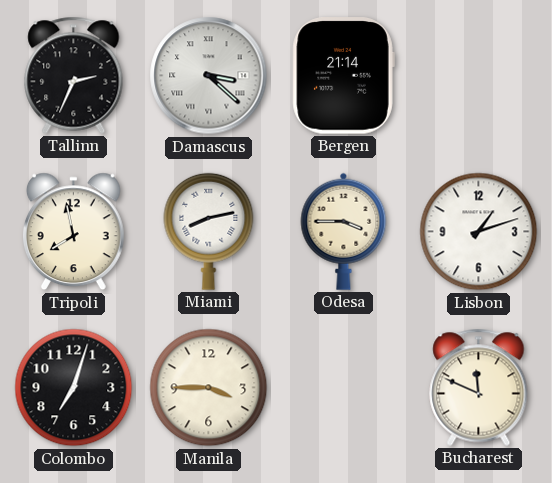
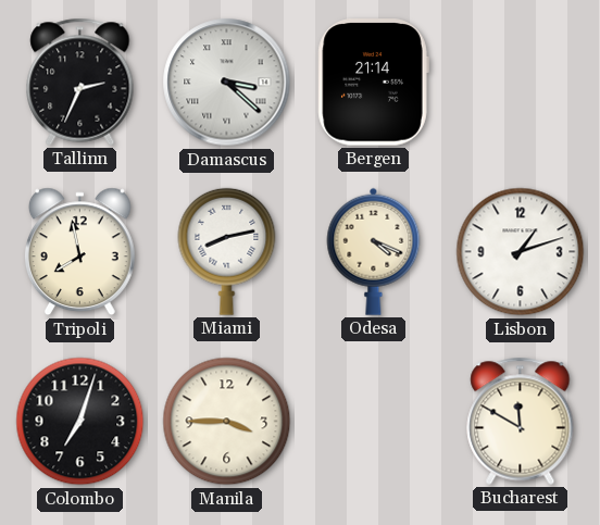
Odesa: 3:45 -> 4:19
Bucharest: 11:49 -> 11:50
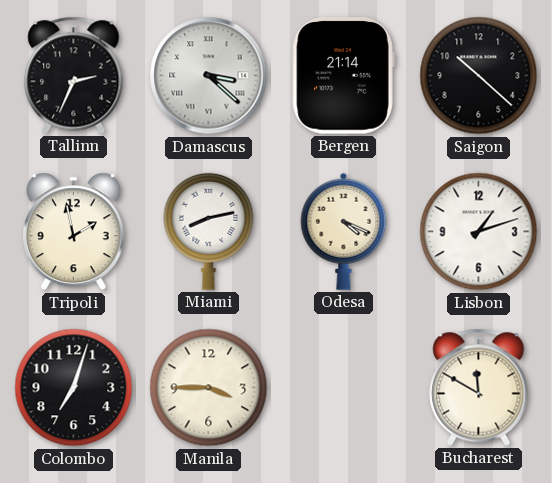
Saigon: none -> 10:22
Tripoli: 7:58 -> 1:58
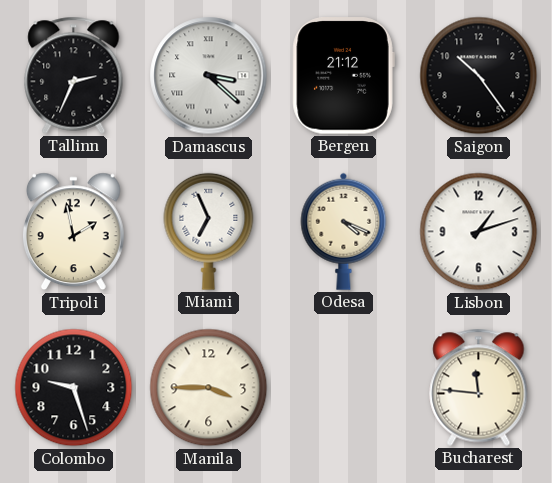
Bergen: 21:14 -> 21:12
Saigon: 10:22 -> 10:24
Miami: 8:13 -> 6:56
Colombo: 7:03 -> 9:27
Bucharest: 11:50 -> 11:46
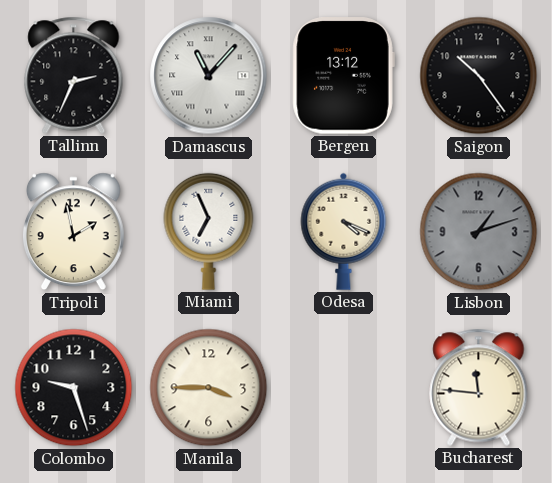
Damascus: 3:22 -> 11:07
Bergen: 21:12 -> 13:12
Lisbon dial: white -> grey
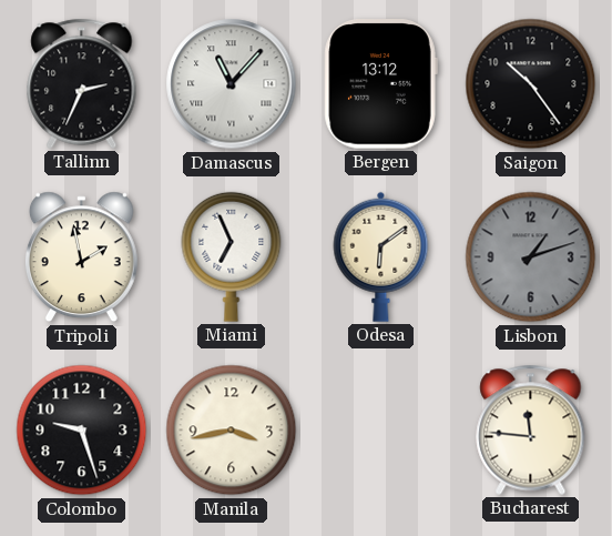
Odesa: 4:19 -> 6:09
Manila: 3:45 -> 3:43
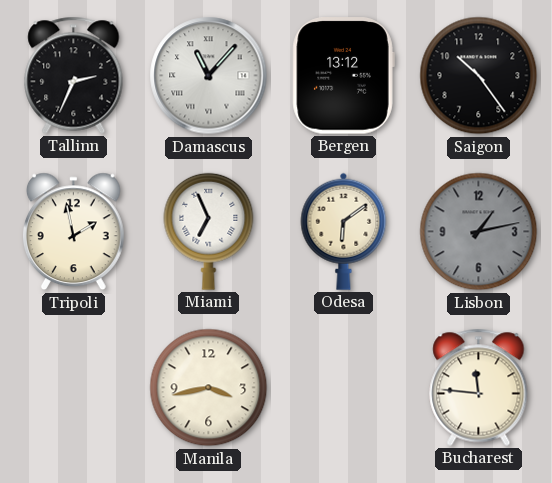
Lisbon: 1:12 -> 1:13
Colombo: 9:27 -> none
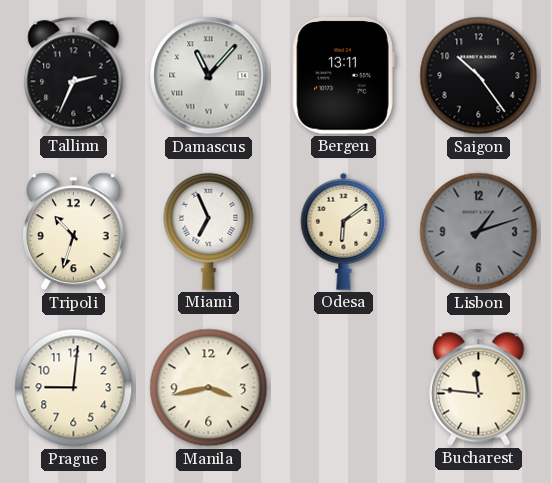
Bergen: 13:12 -> 13:11
Tripoli: 1:58 -> 10:33
Lisbon: 1:13 -> 1:12
Prague: none -> 9:01
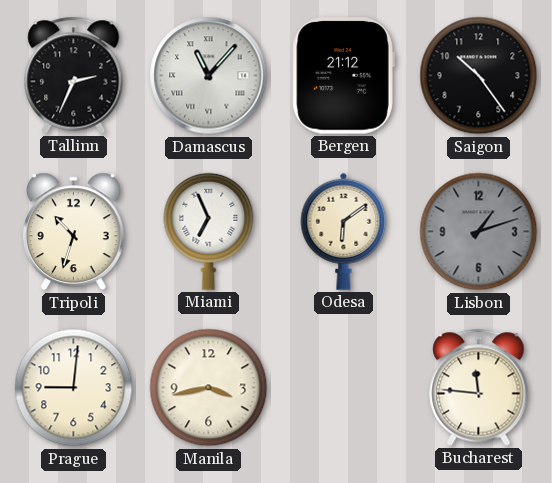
Bergen: 13:11 -> 21:12
